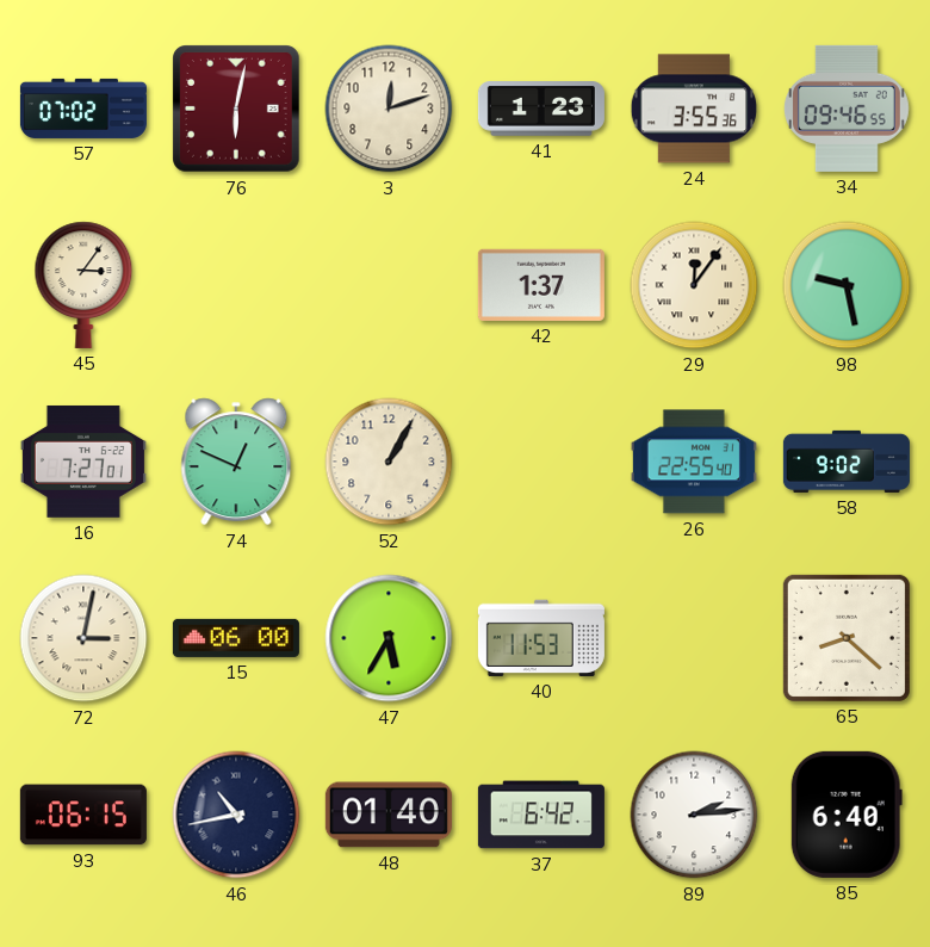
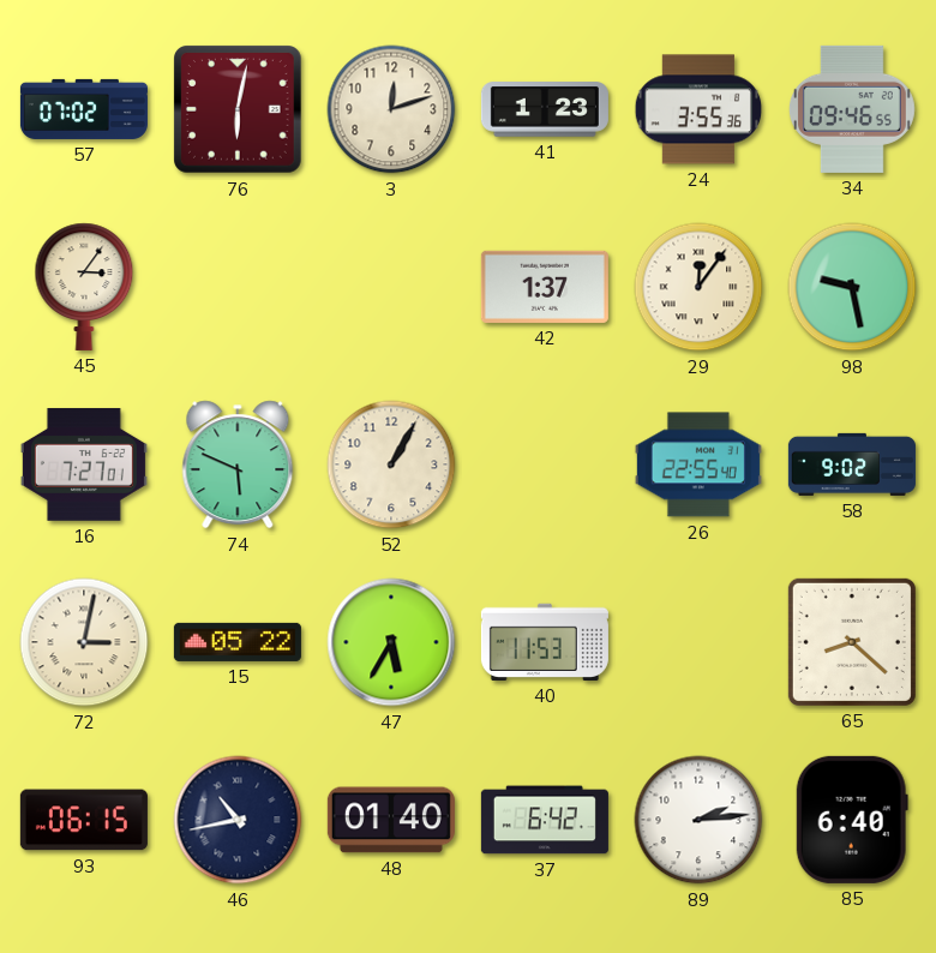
74: 12:49 -> 5:49
15: 06:00 -> 05:22
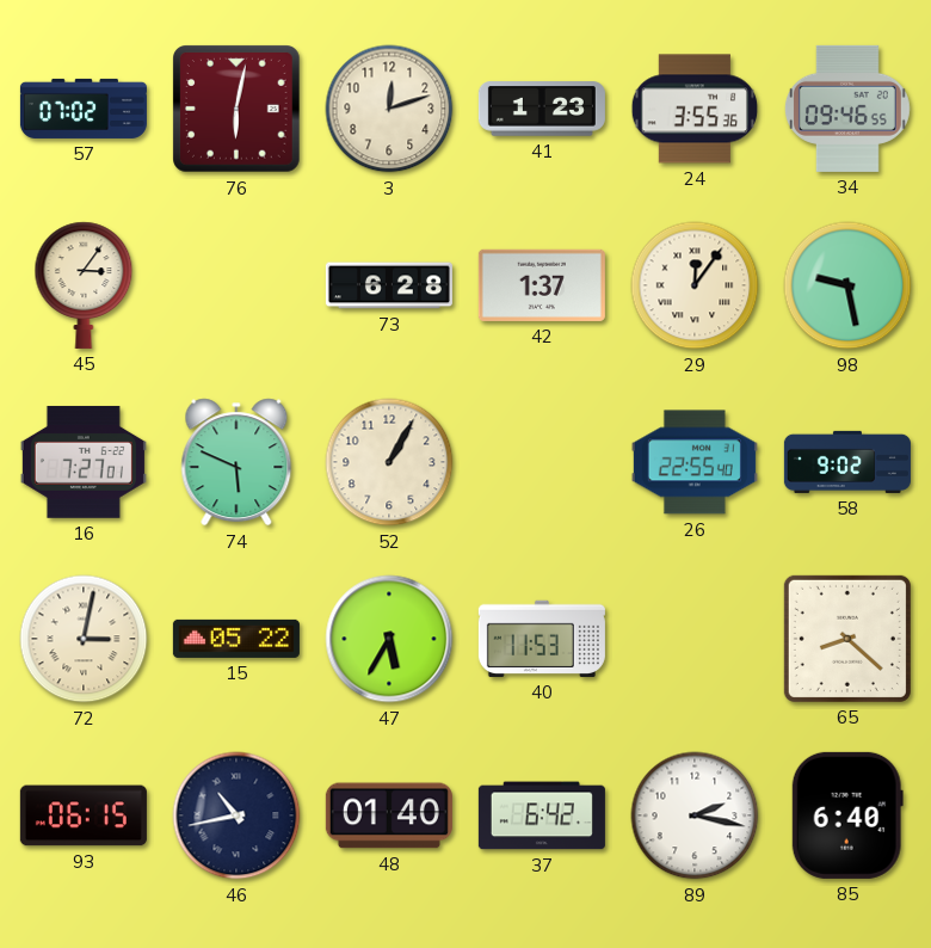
73: none -> 6:28
89: 2:14 -> 2:17
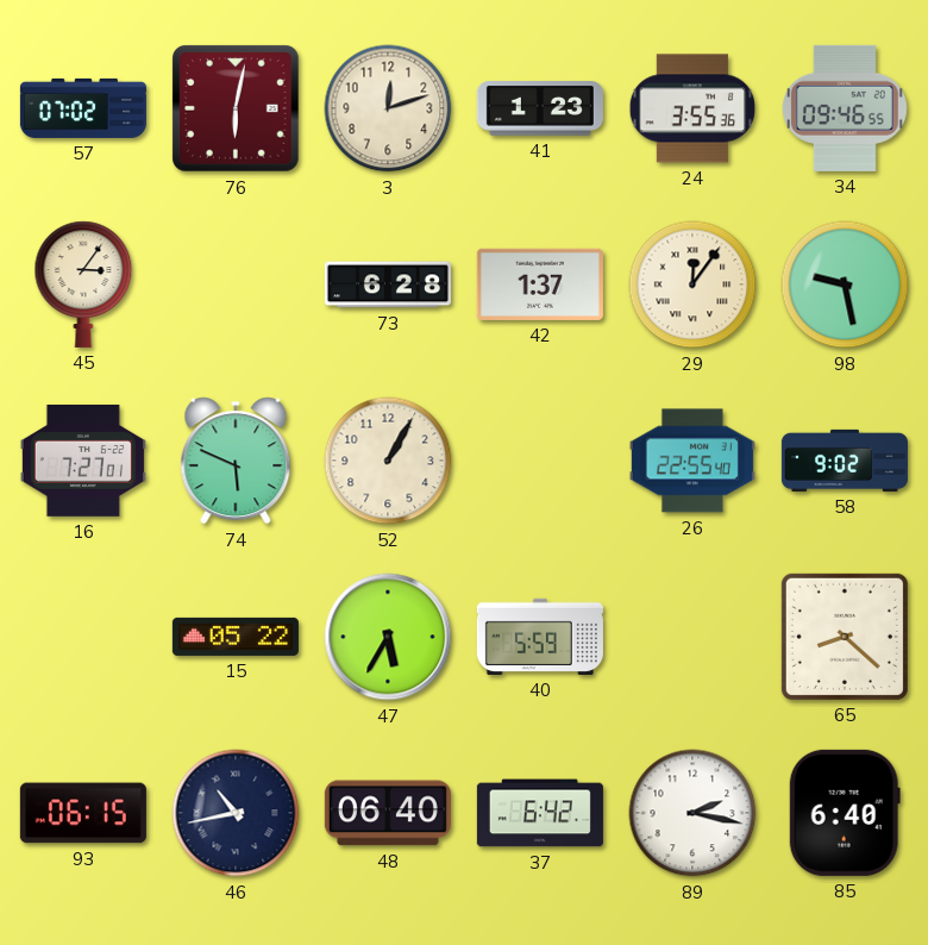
72: 3:02 -> none
40: 11:53 -> 5:59
48: 01:40 -> 06:40
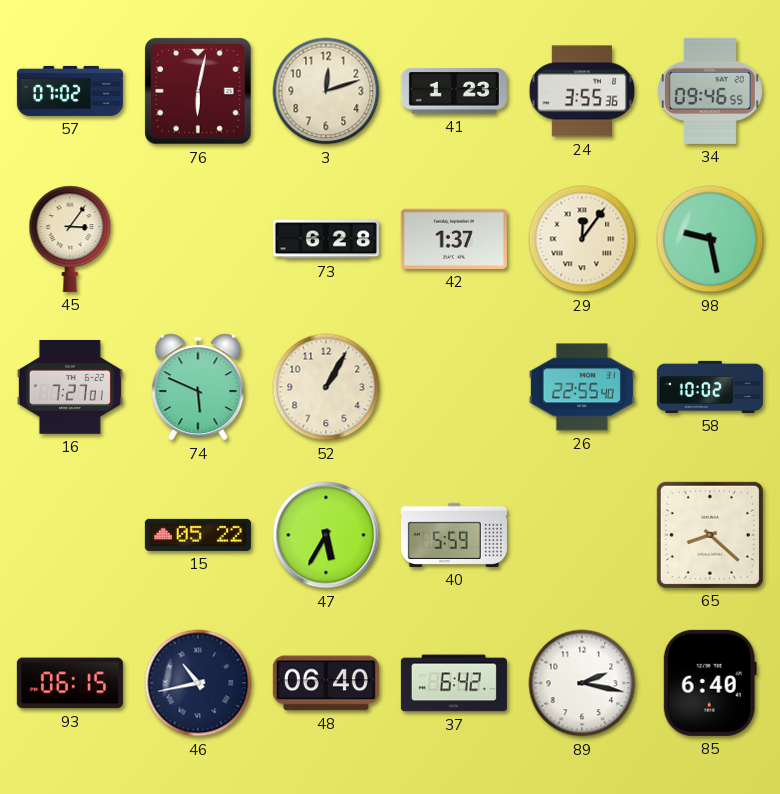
58: 9:02 -> 10:02
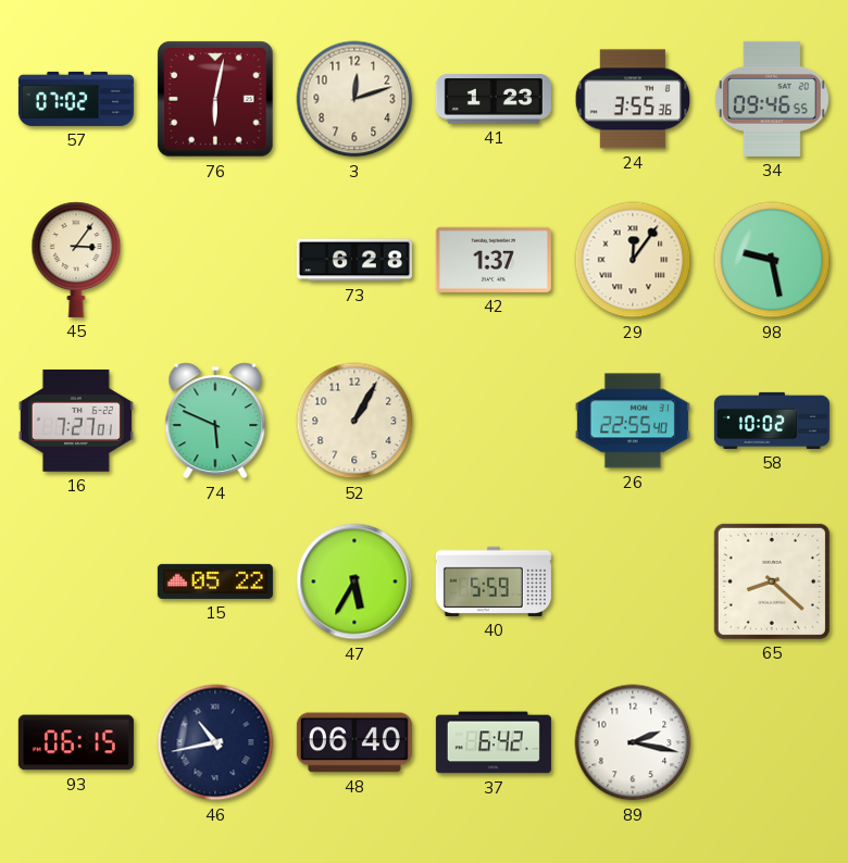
85: 6:40 -> none
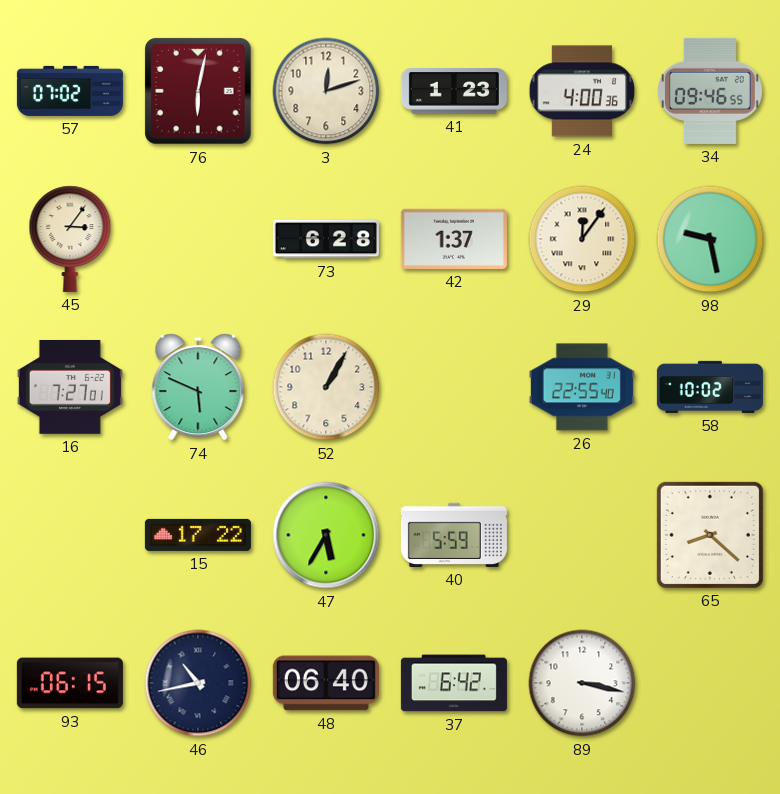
24: 3:55 -> 4:00
15: 05:22 -> 17:22
89: 2:17 -> 3:17
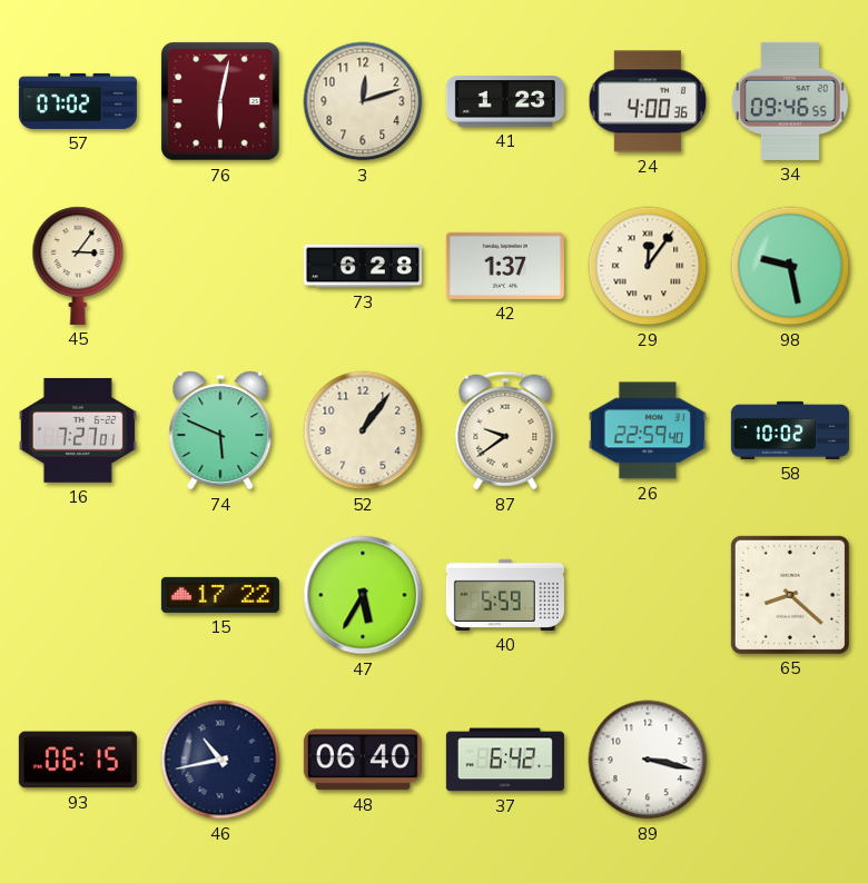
52: 1:05 -> 1:06
87: none -> 9:39
26: 22:55 -> 22:59
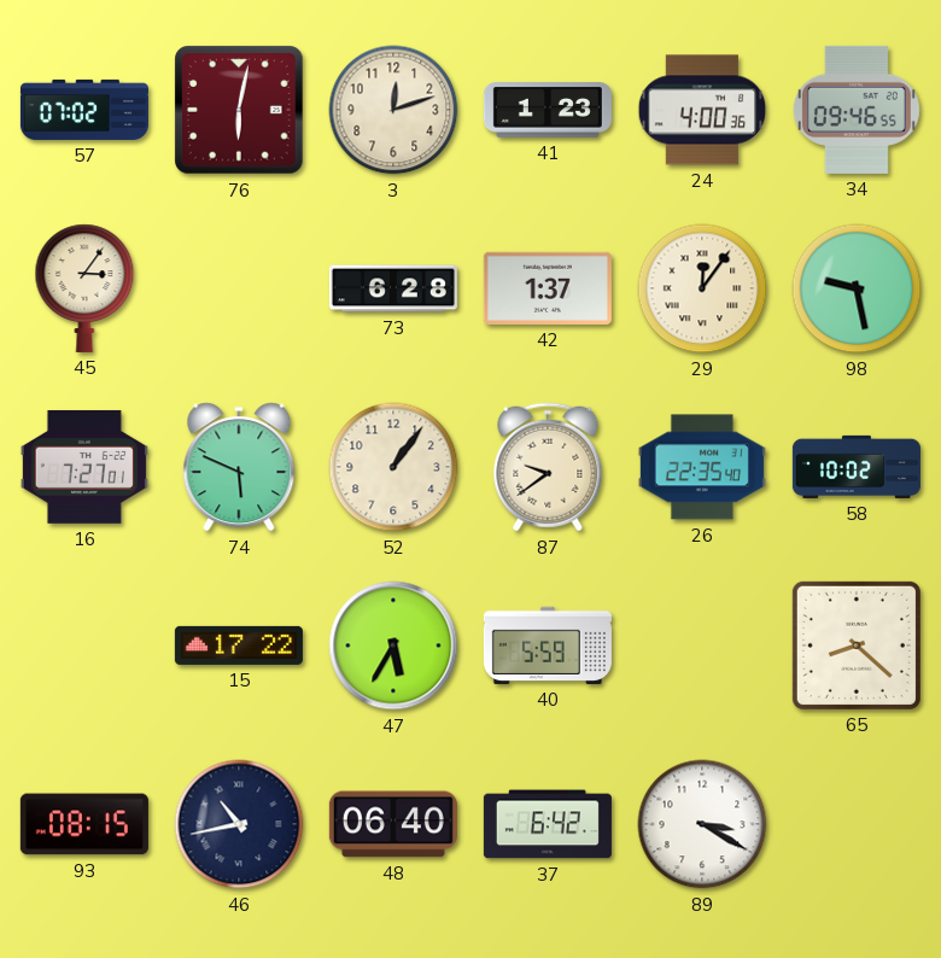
26: 22:59 -> 22:35
93: 06:15 -> 08:15
89: 3:17 -> 3:20
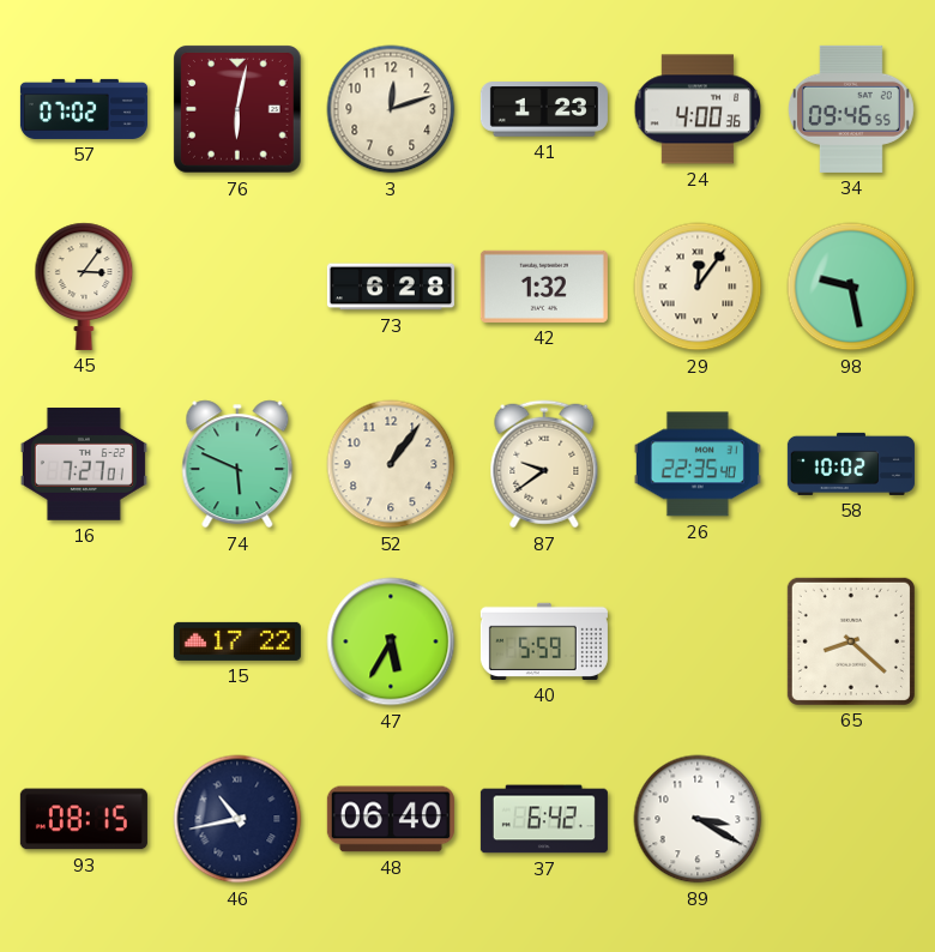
42: 1:37 -> 1:32
